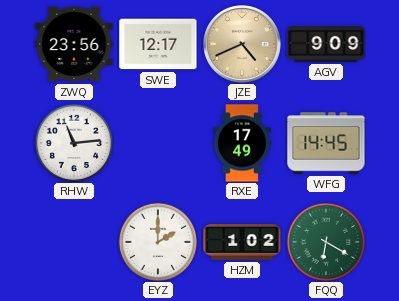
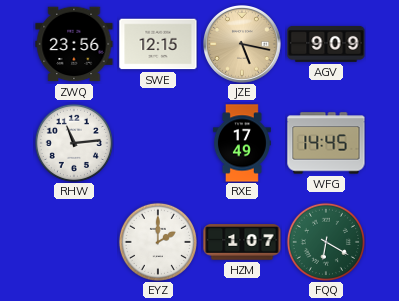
SWE: 12:17 -> 12:15
JZE: 4:41 -> 5:17
HZM: 1:02 -> 1:07
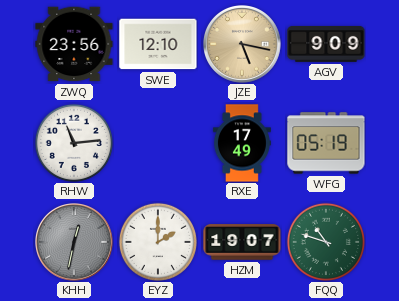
SWE: 12:15 -> 12:10
WFG: 14:45 -> 05:19
KHH: none -> 12:32
HZM: 1:07 -> 19:07
FQQ: 6:20 -> 10:48
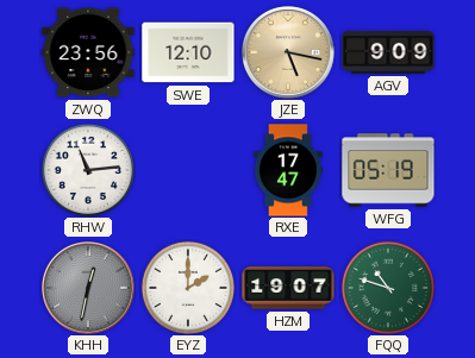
RXE: 17:49 -> 17:47
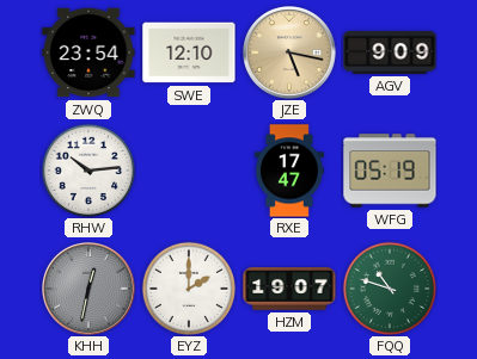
ZWQ: 23:56 -> 23:54
RHW: 11:14 -> 10:14
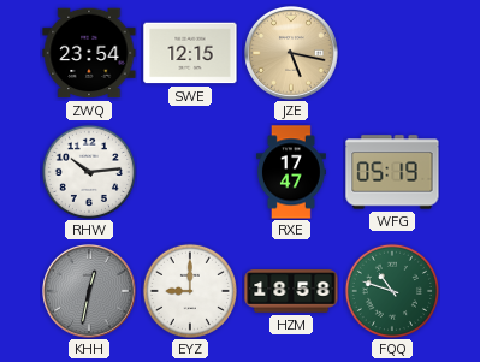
SWE: 12:10 -> 12:15
AGV: 9:09 -> none
EYZ: 2:00 -> 9:00
HZM: 19:07 -> 18:58
